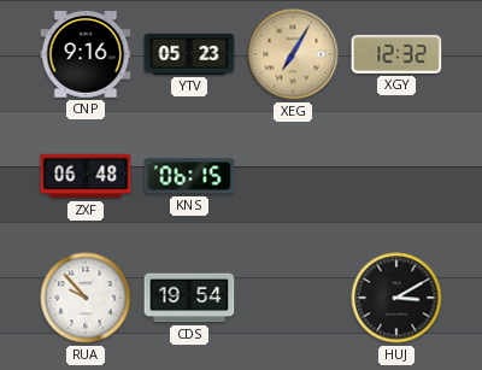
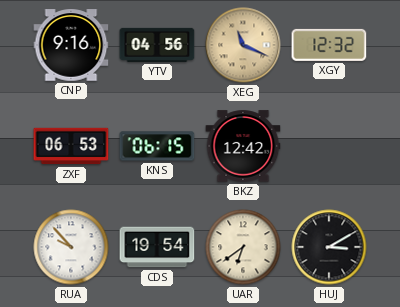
YTV: 05:23 -> 04:56
XEG: 7:05 -> 11:19
ZXF: 06:48 -> 06:53
BKZ: none -> 12:42
UAR: none -> 6:39
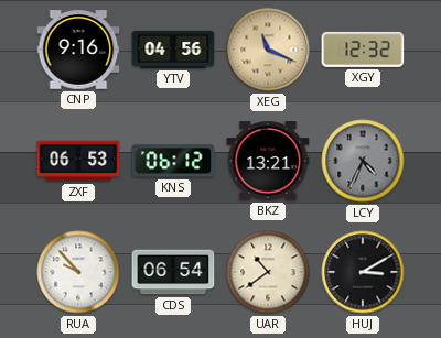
KNS: 06:15 -> 06:12
BKZ: 12:42 -> 13:21
LCY: none -> 4:34
CDS: 19:54 -> 06:54
UAR: 6:39 -> 10:39
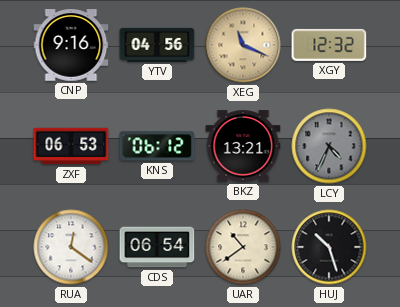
RUA: 9:53 -> 12:21
HUJ: 3:10 -> 10:27
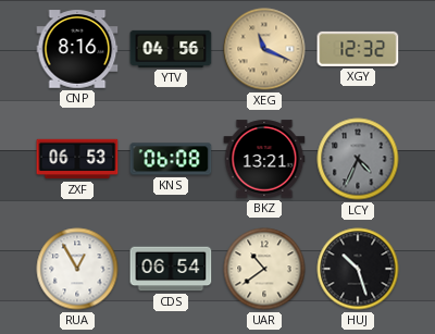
CNP: 9:16 -> 8:16
KNS: 06:12 -> 06:08
RUA: 12:21 -> 12:55
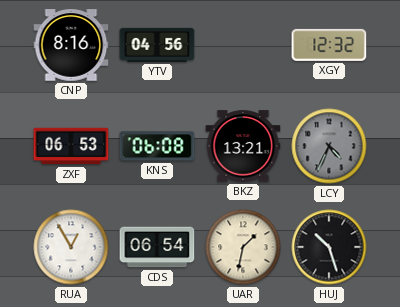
XEG: 11:19 -> none
UAR: 10:39 -> 1:32
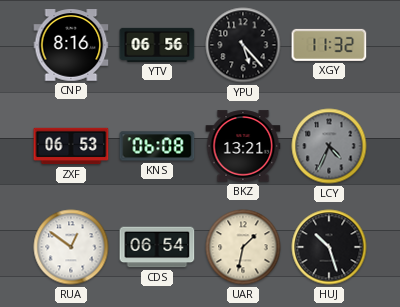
YTV: 04:56 -> 06:56
YPU: none -> 5:23
XGY: 12:32 -> 11:32
RUA: 12:55 -> 12:51
